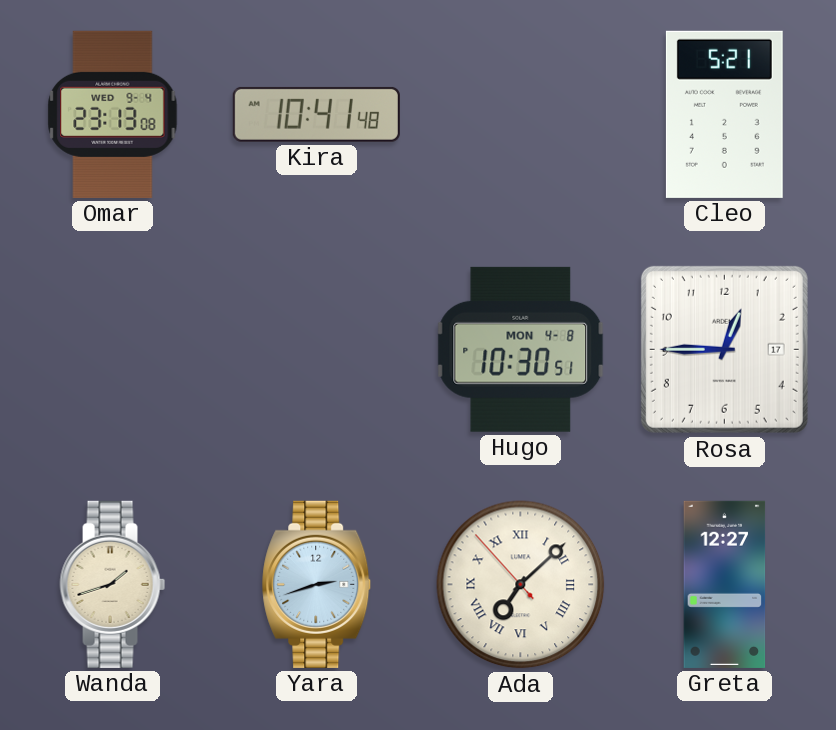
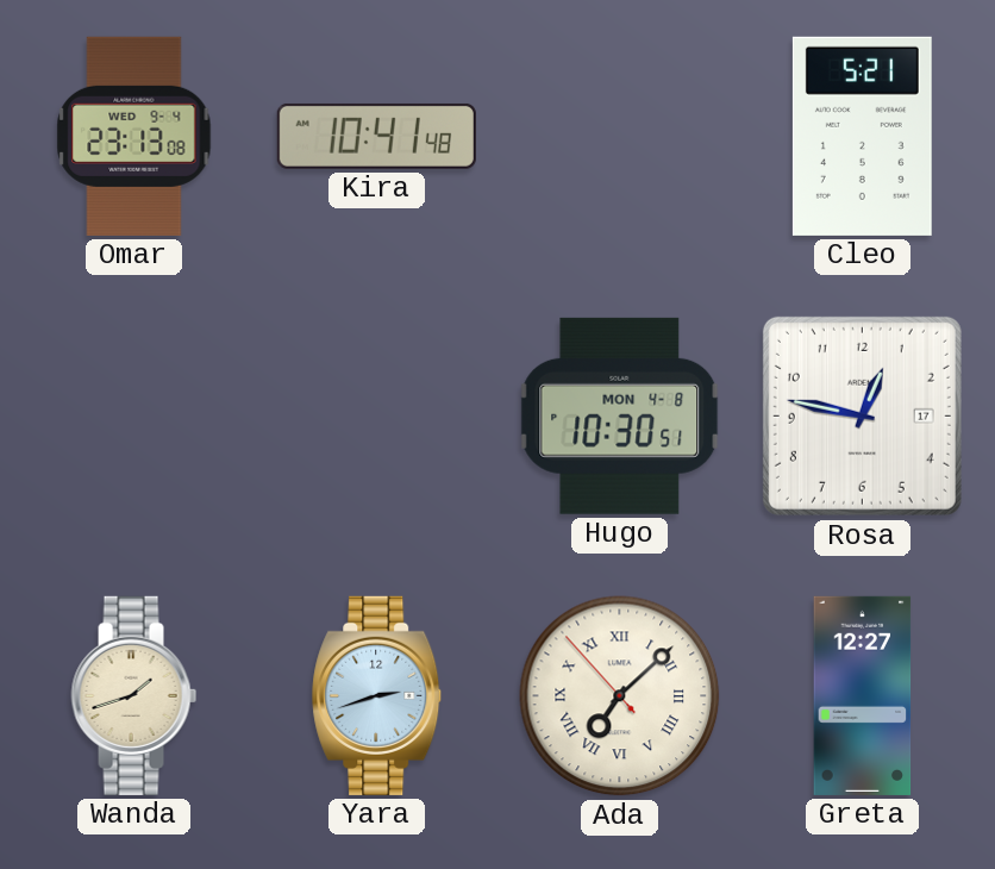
Rosa: 12:45 -> 12:47
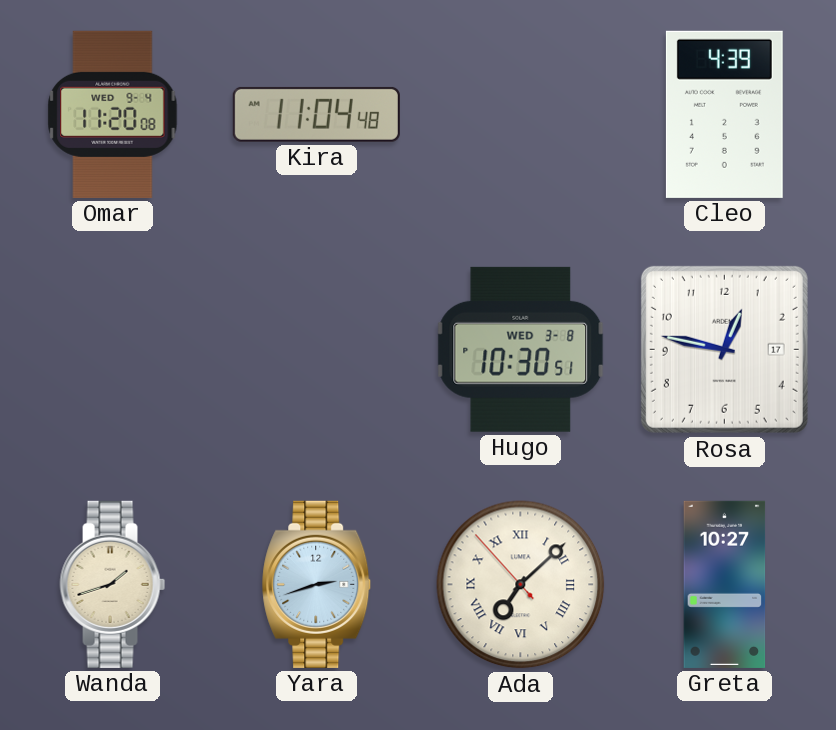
Omar: 23:13 -> 11:20
Kira: 10:41 -> 11:04
Cleo: 5:21 -> 4:39
Hugo date: MON 4-8 -> WED 3-8
Greta: 12:27 -> 10:27
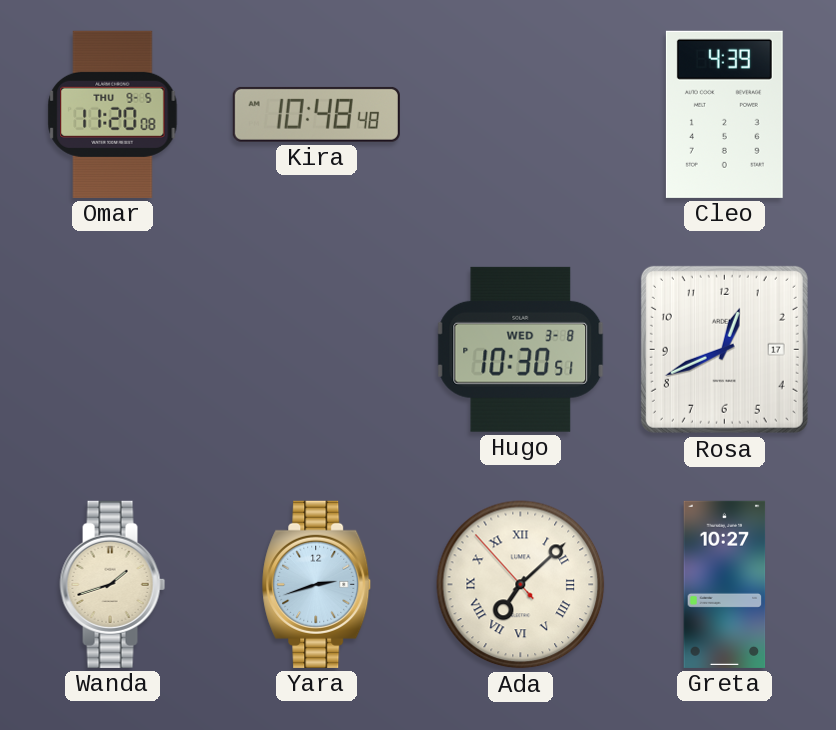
Omar date: WED 9-4 -> THU 9-5
Kira: 11:04 -> 10:48
Rosa: 12:47 -> 12:41
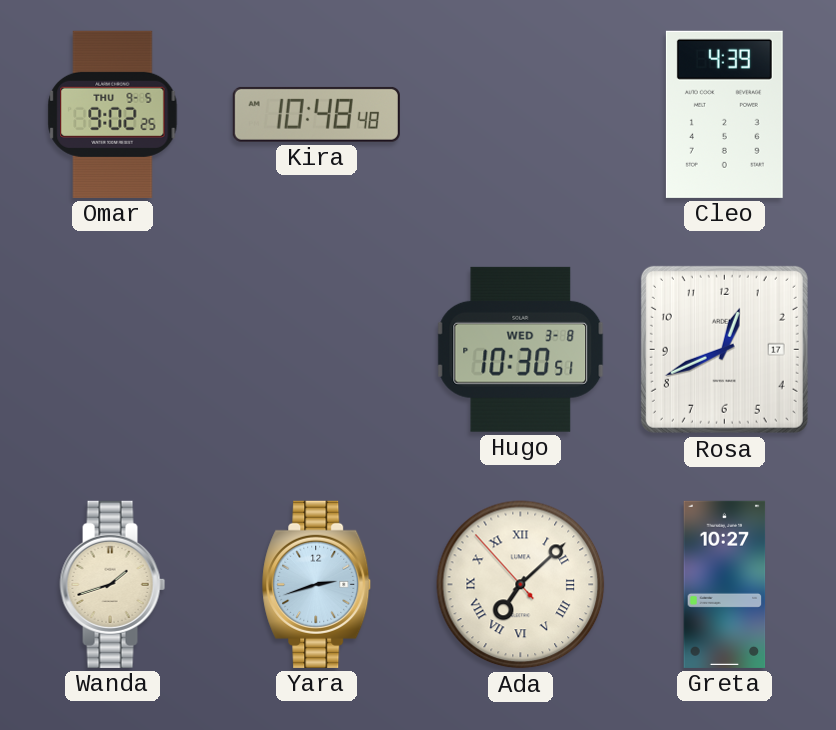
Omar: 11:20 -> 9:02
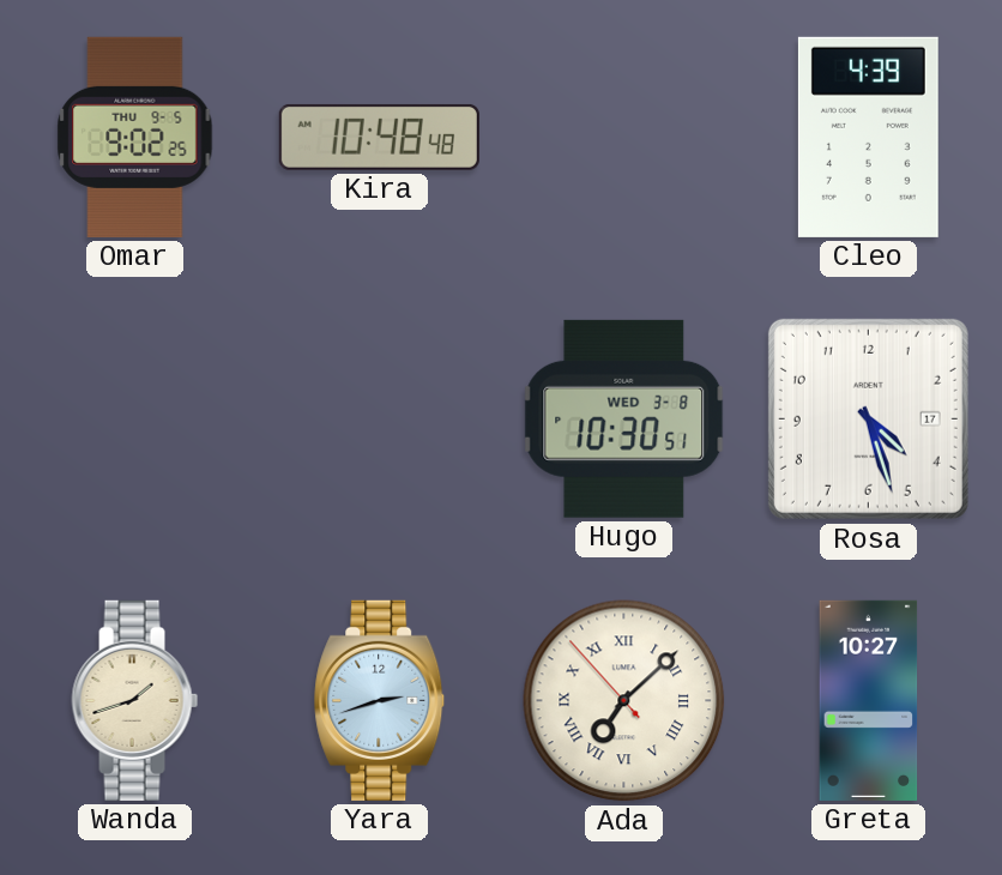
Rosa: 12:41 -> 4:27
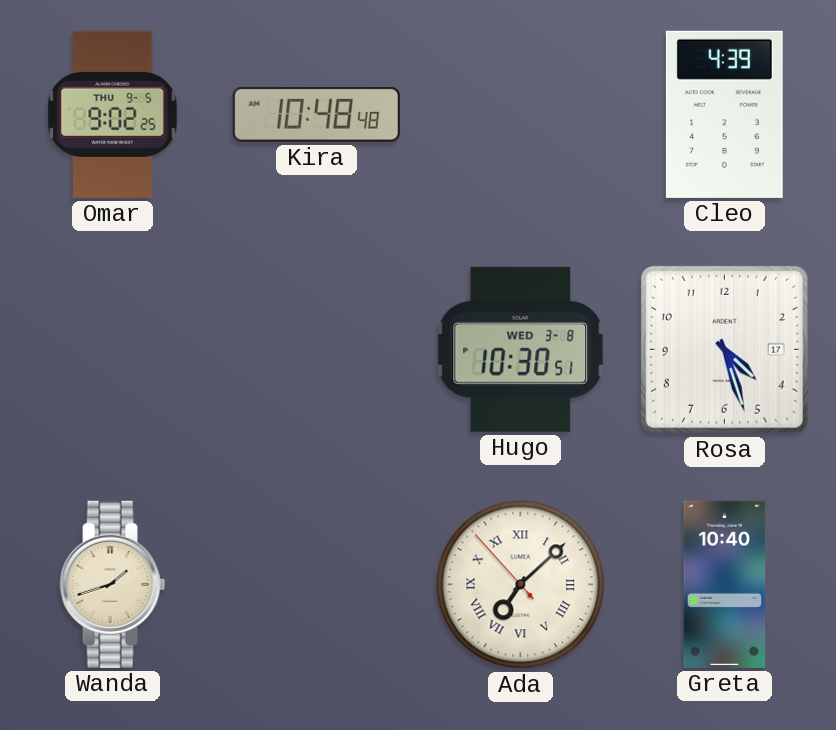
Yara: 2:42 -> none
Greta: 10:27 -> 10:40
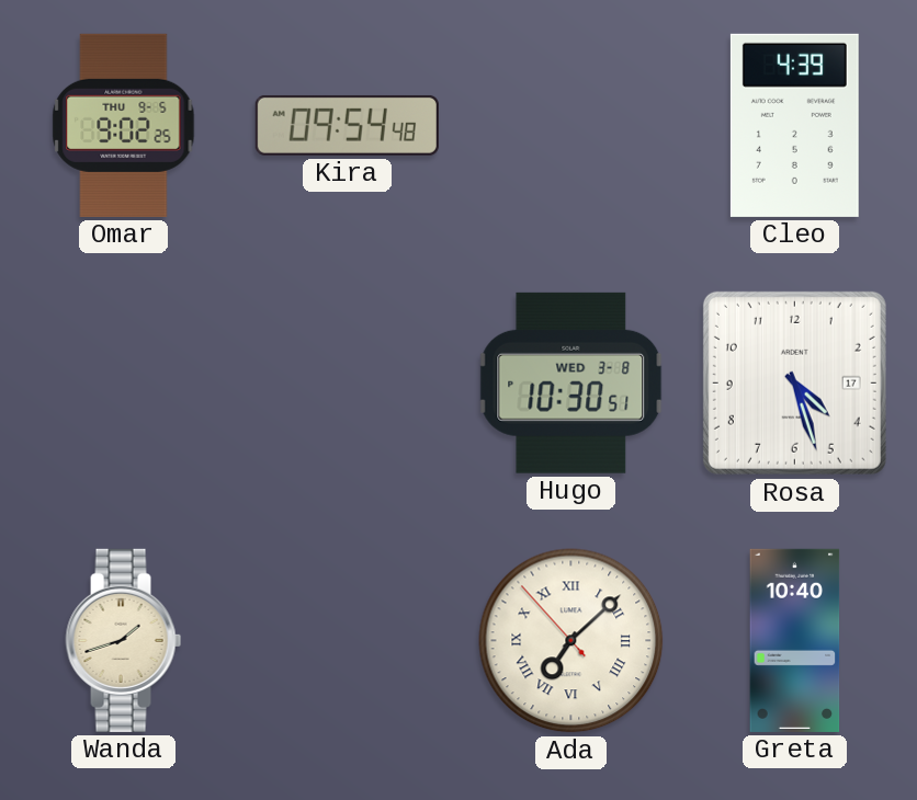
Kira: 10:48 -> 09:54
